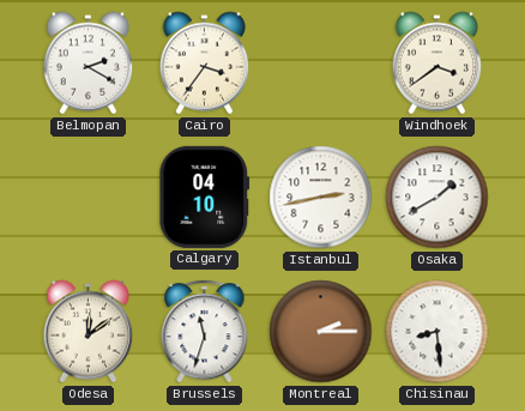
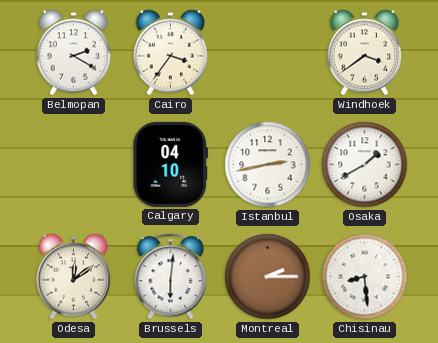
Brussels: 11:33 -> 6:01
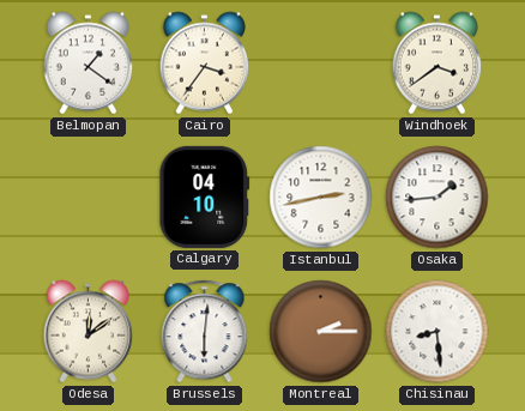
Belmopan: 2:20 -> 1:21
Osaka: 1:40 -> 1:44
